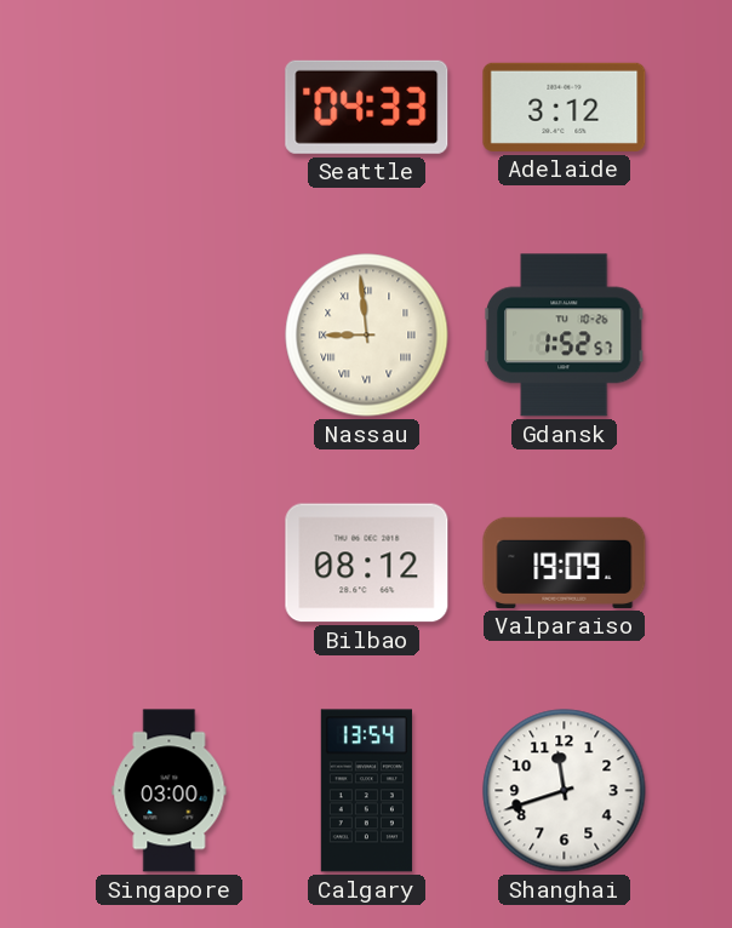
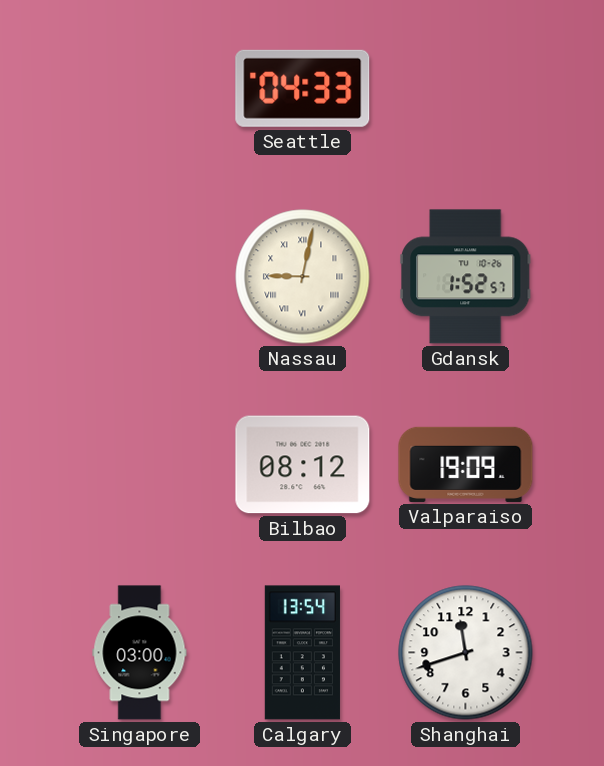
Adelaide: 3:12 -> none
Nassau: 8:59 -> 9:02
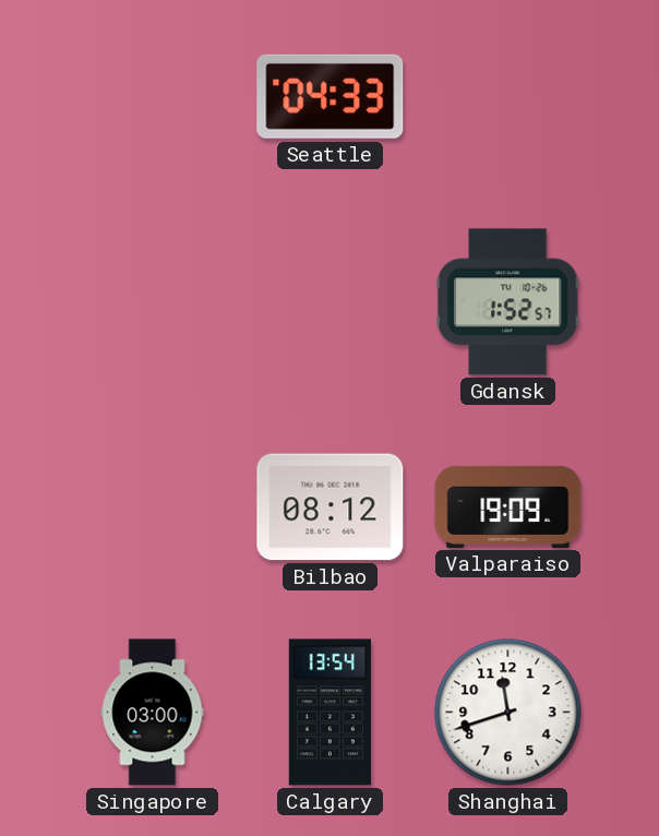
Nassau: 9:02 -> none
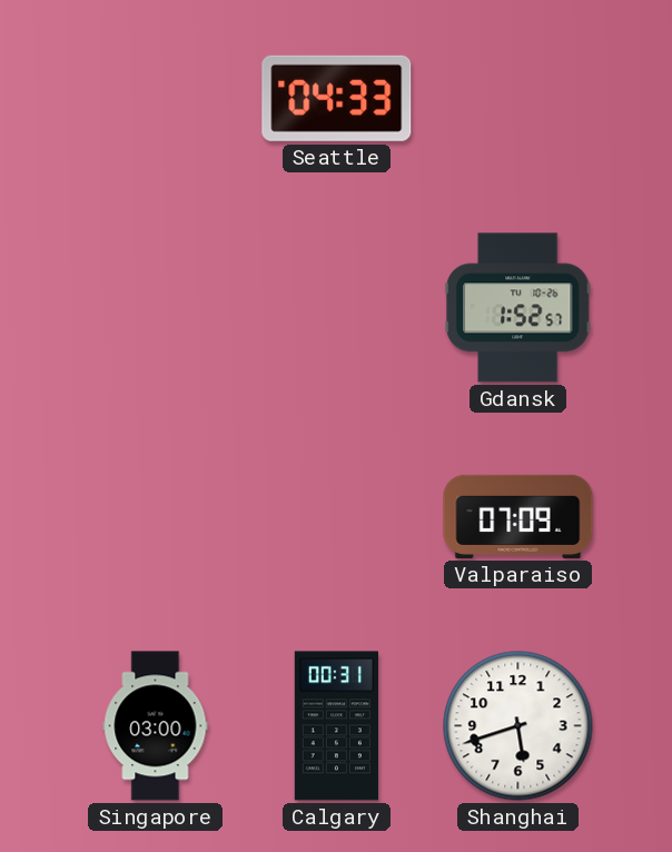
Bilbao: 08:12 -> none
Valparaiso: 19:09 -> 07:09
Calgary: 13:54 -> 00:31
Shanghai: 11:42 -> 5:42
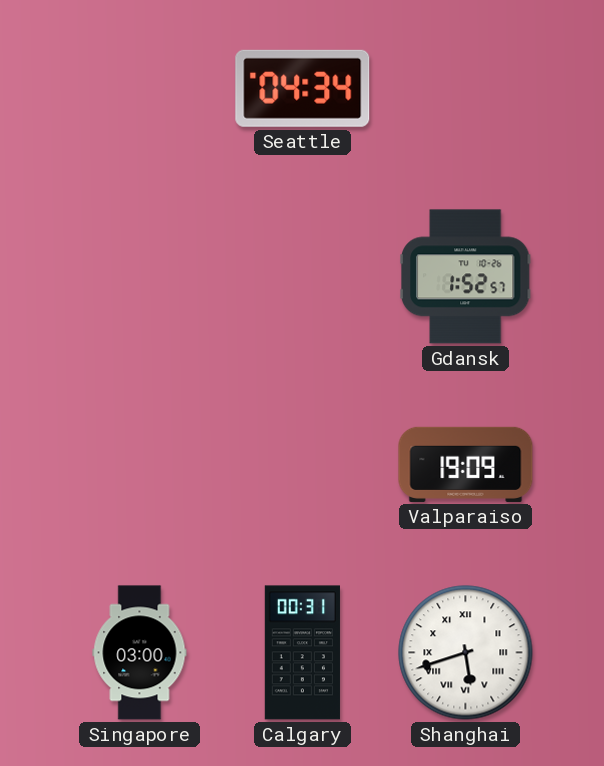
Seattle: 04:33 -> 04:34
Valparaiso: 07:09 -> 19:09
Shanghai numerals: Arabic -> Roman
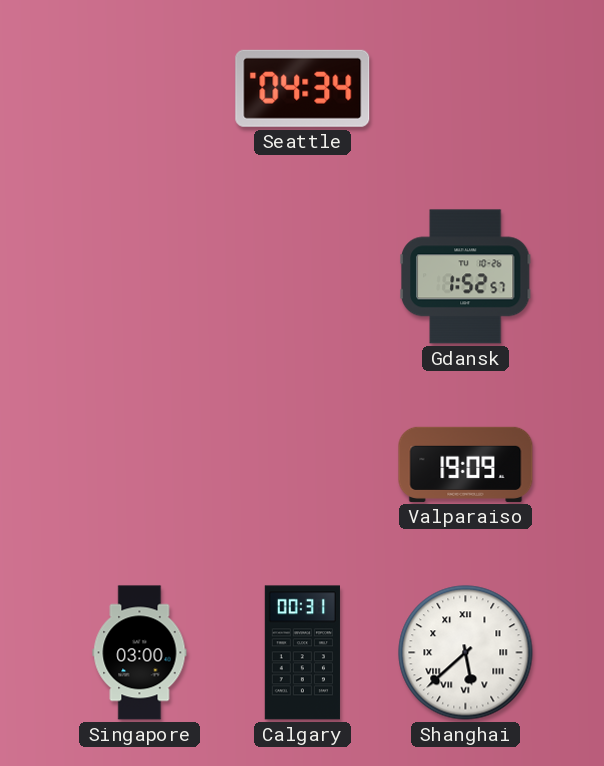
Shanghai: 5:42 -> 5:38
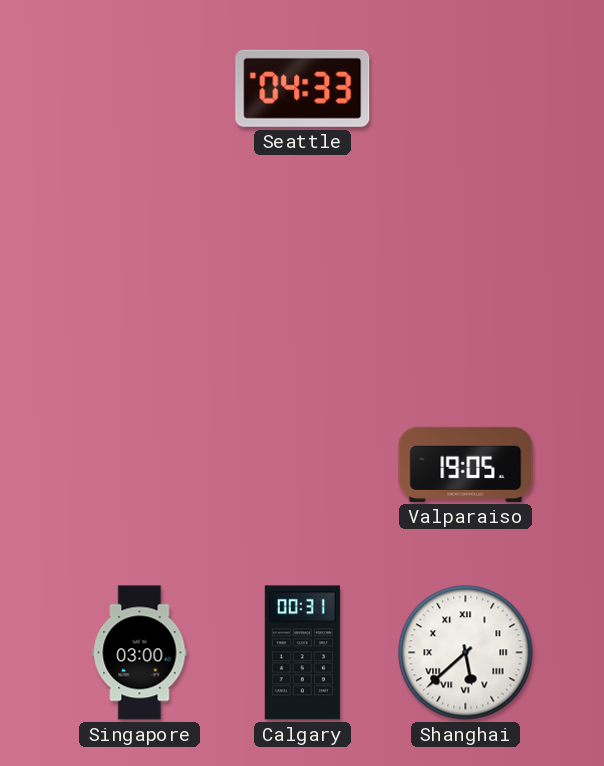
Seattle: 04:34 -> 04:33
Gdansk: 1:52 -> none
Valparaiso: 19:09 -> 19:05
